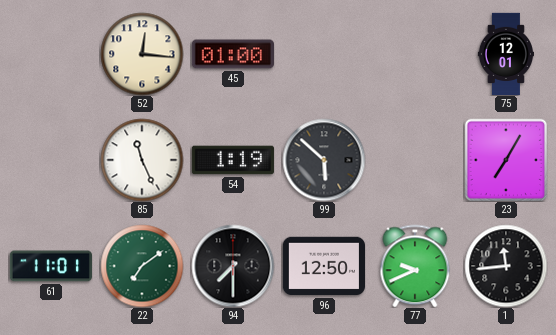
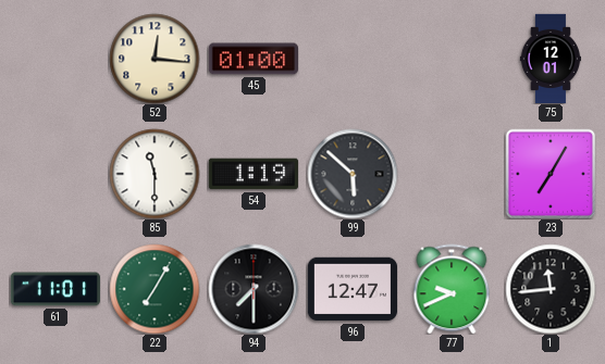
85: 11:26 -> 11:30
22: 7:09 -> 7:05
96: 12:50 -> 12:47
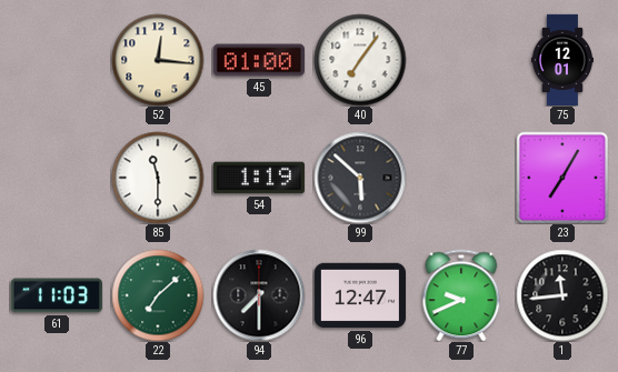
40: none -> 7:06
61: 11:01 -> 11:03
22: 7:05 -> 7:08
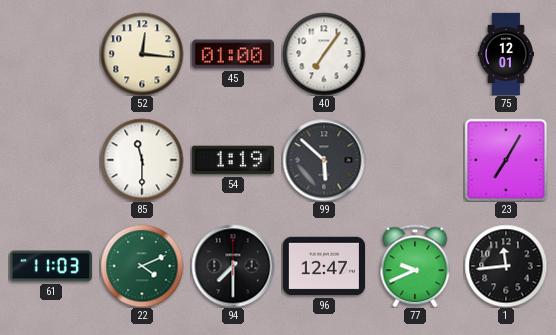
22: 7:08 -> 4:11
